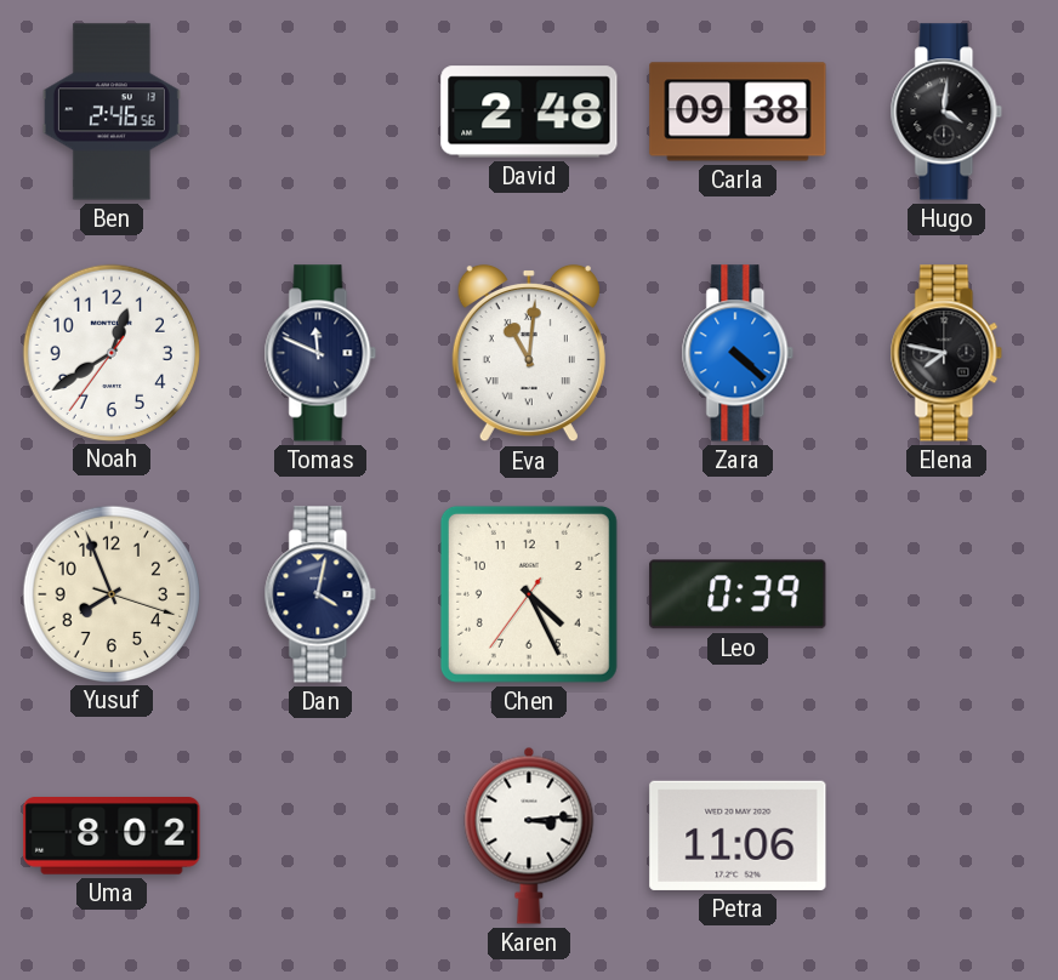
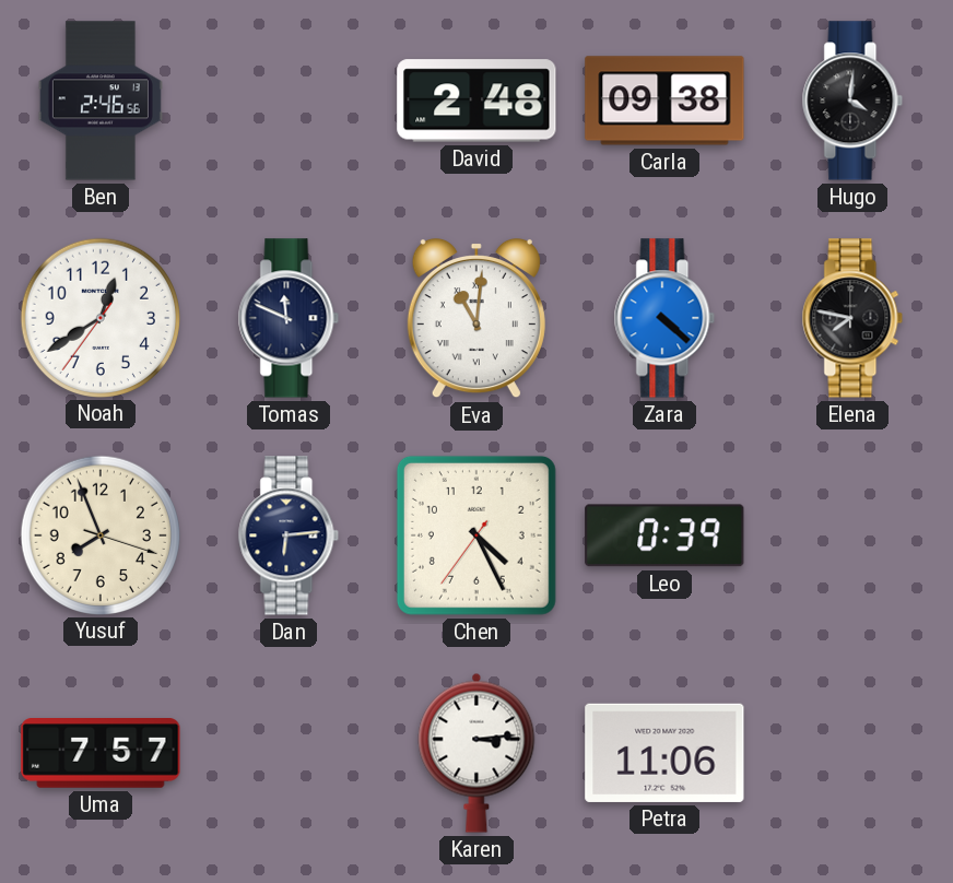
Dan: 4:02 -> 6:14
Uma: 8:02 -> 7:57
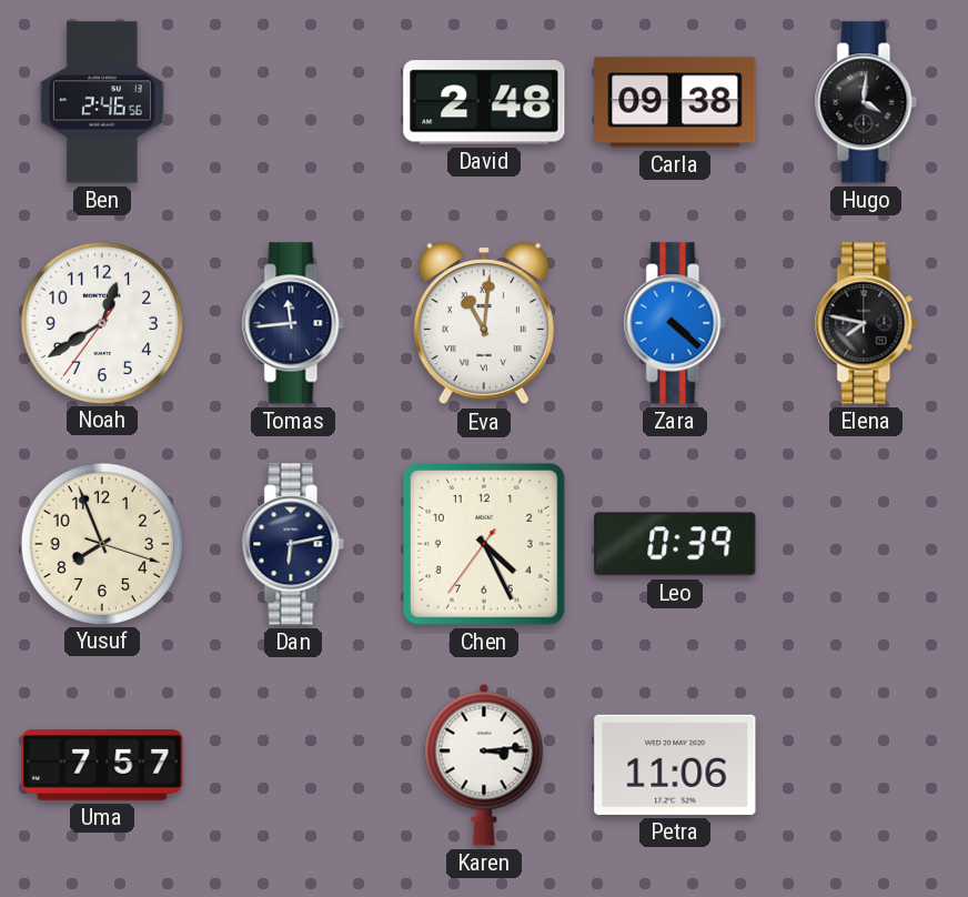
Tomas: 11:49 -> 11:44
Dan: 6:14 -> 6:13
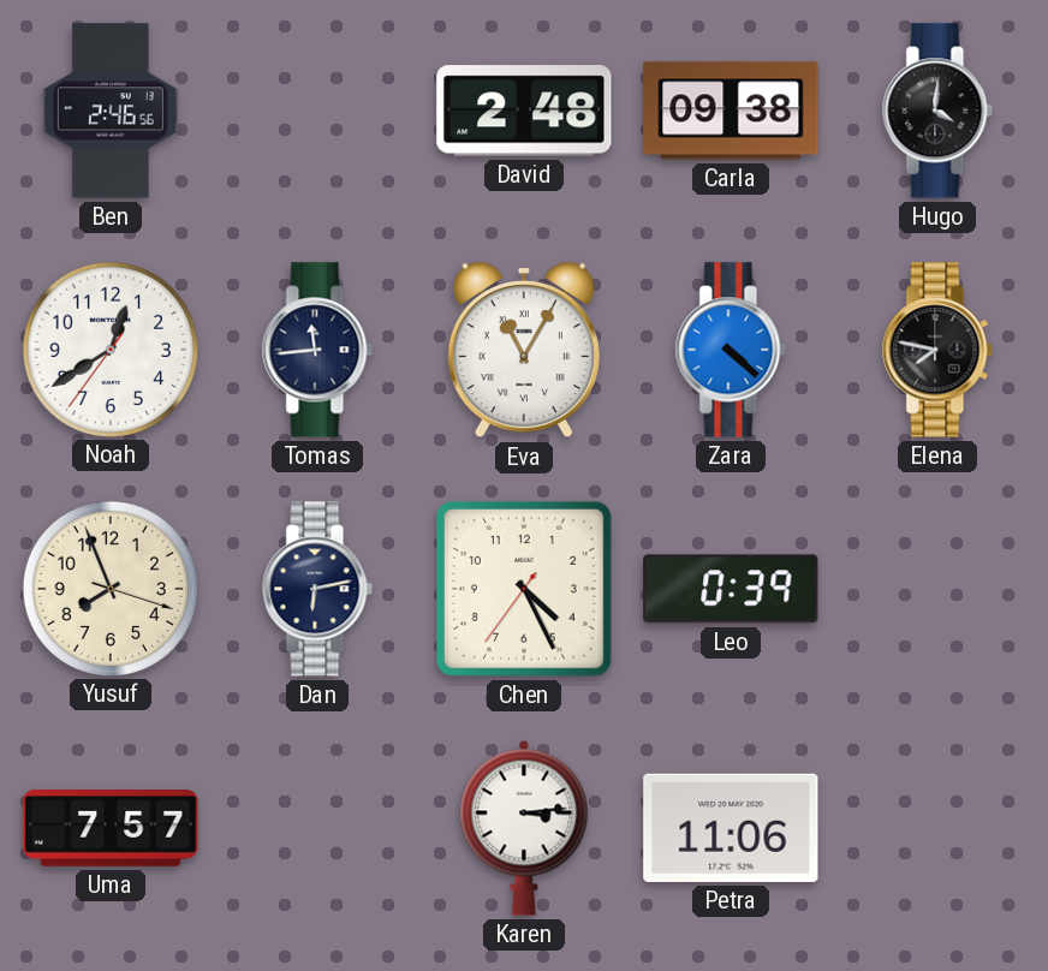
Eva: 11:01 -> 11:05
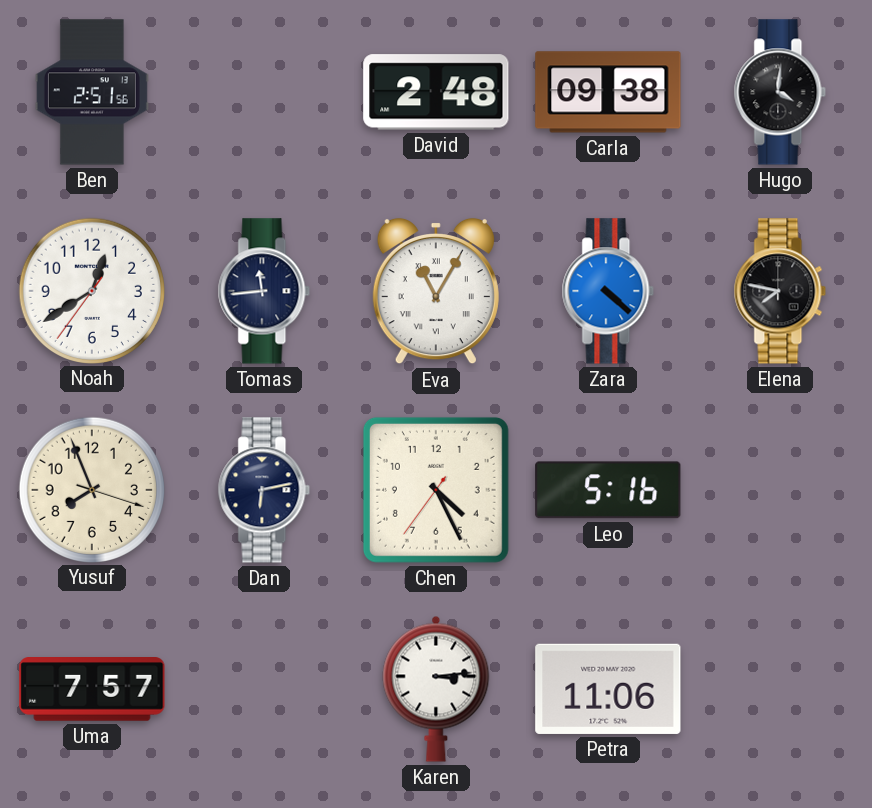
Ben: 2:46 -> 2:51
Leo: 0:39 -> 5:16
